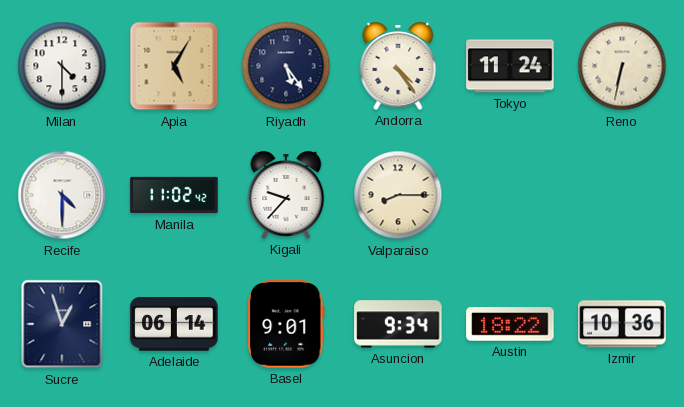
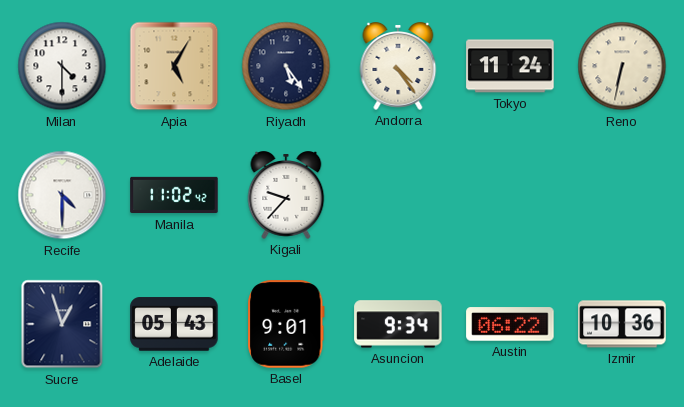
Valparaiso: 8:15 -> none
Adelaide: 06:14 -> 05:43
Austin: 18:22 -> 06:22
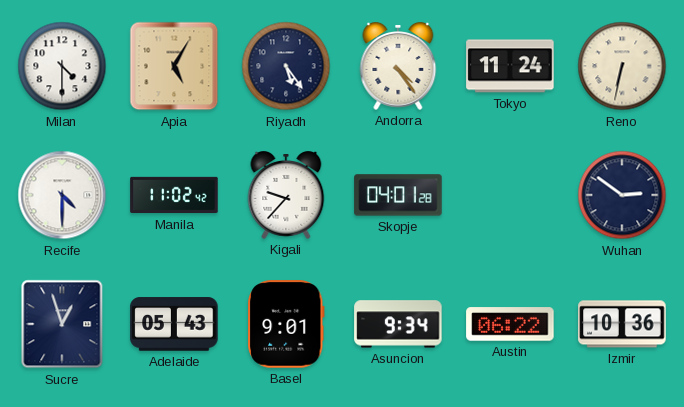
Skopje: none -> 04:01
Wuhan: none -> 2:51
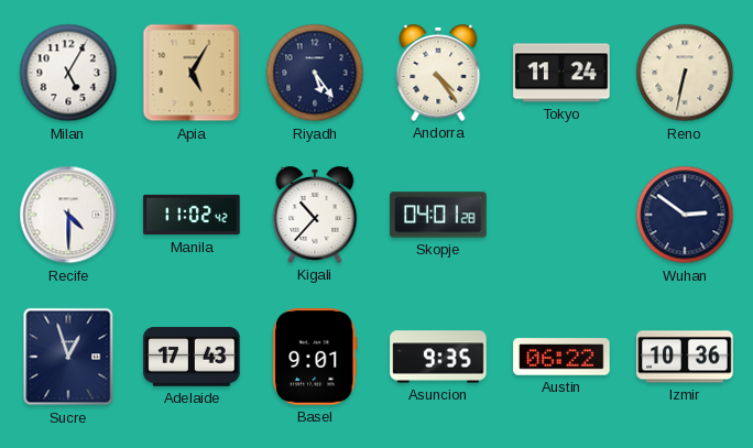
Milan: 4:30 -> 5:05
Kigali: 9:37 -> 10:37
Adelaide: 05:43 -> 17:43
Asuncion: 9:34 -> 9:35
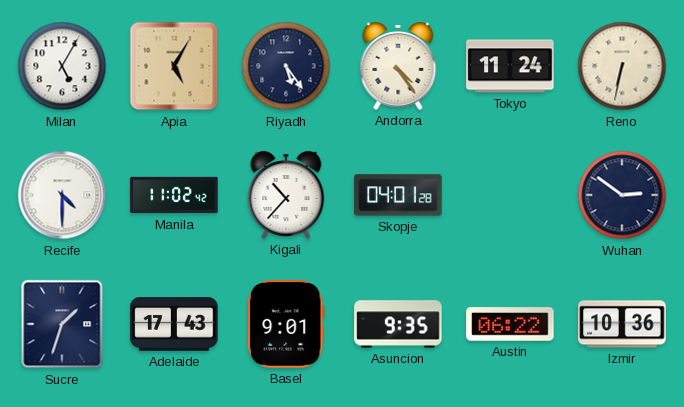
Sucre: 12:57 -> 1:33
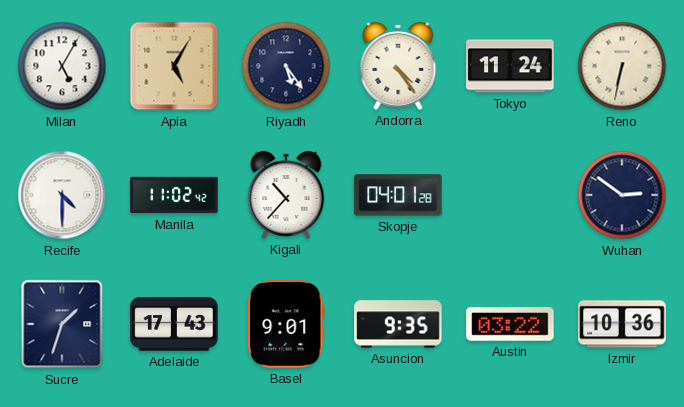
Austin: 06:22 -> 03:22
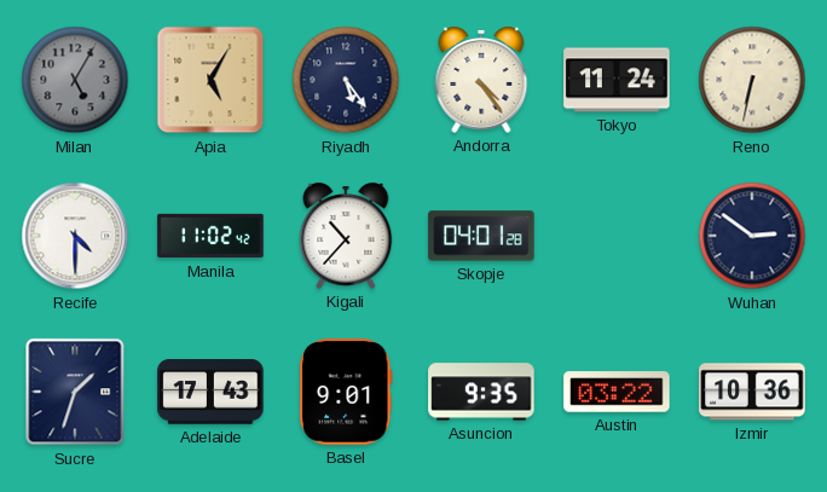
Milan dial: white -> grey
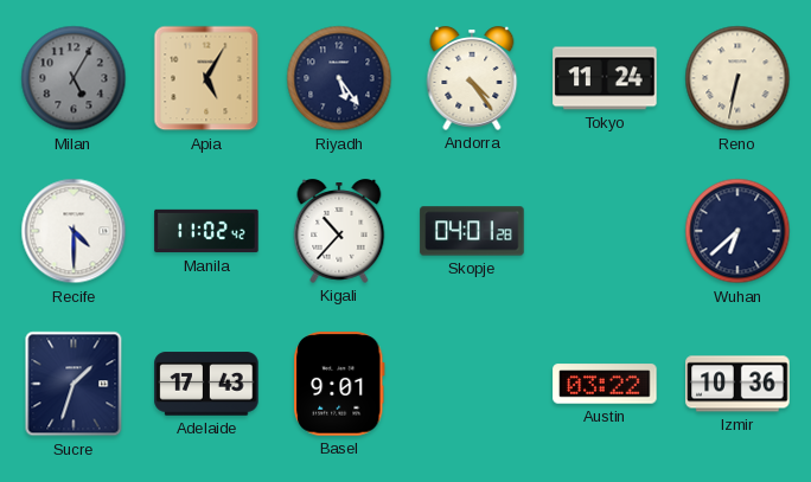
Wuhan: 2:51 -> 6:38
Asuncion: 9:35 -> none
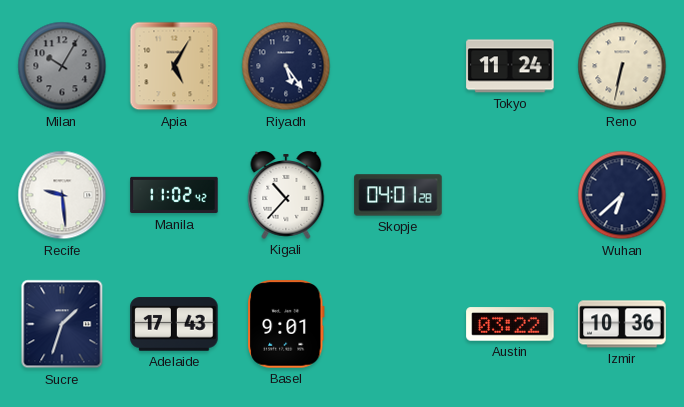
Milan: 5:05 -> 10:05
Andorra: 4:24 -> none
Recife: 4:30 -> 9:29
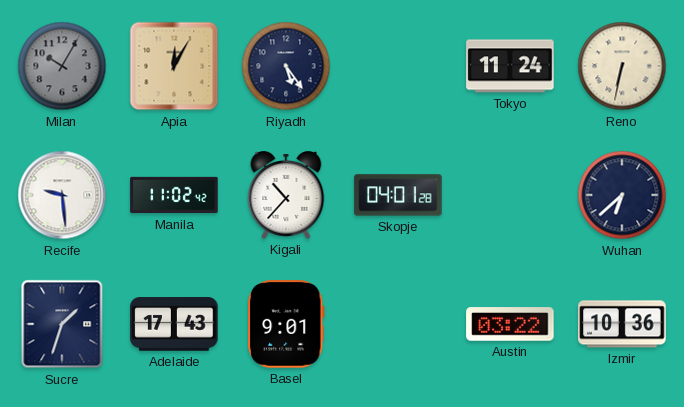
Apia: 5:05 -> 12:05
